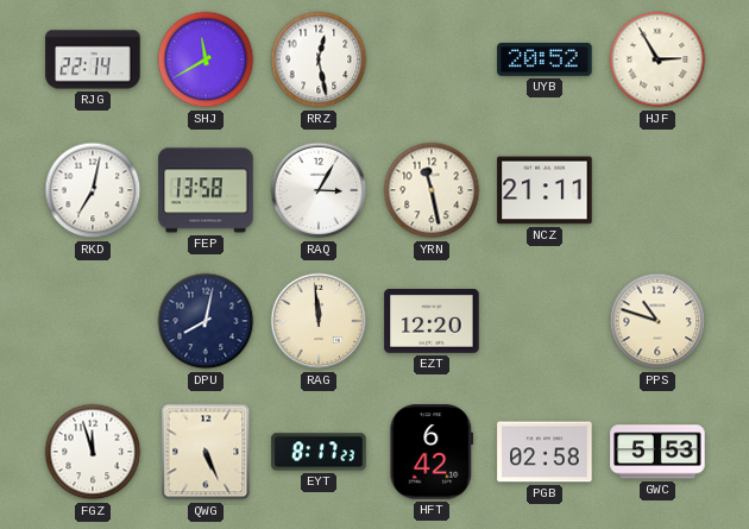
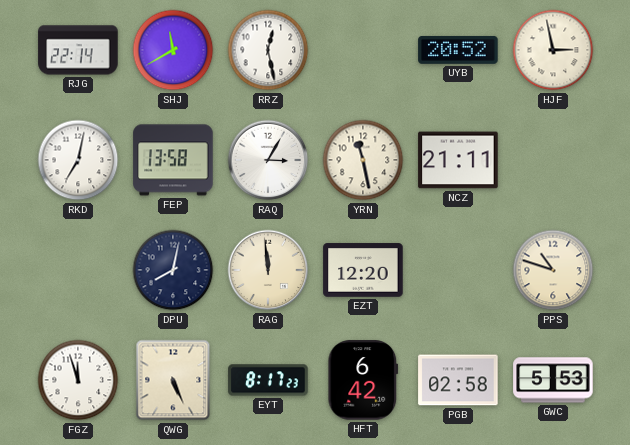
HJF: 2:55 -> 2:58
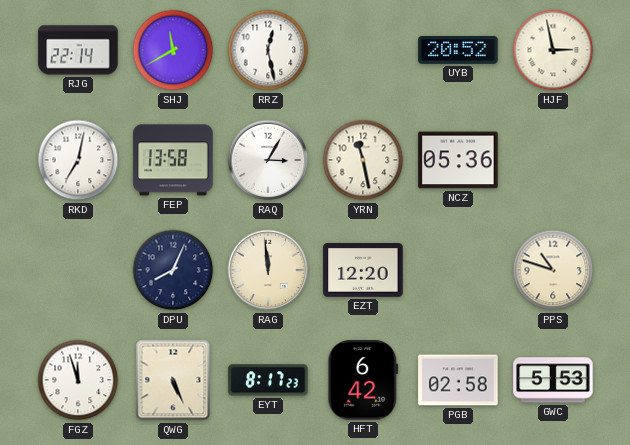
NCZ: 21:11 -> 05:36
DPU: 8:02 -> 8:04
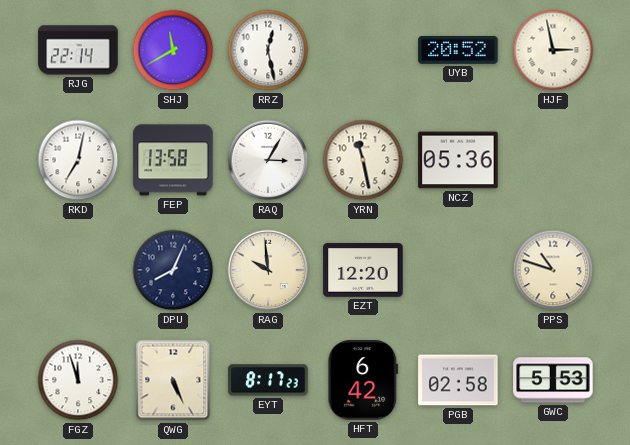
RAG: 11:59 -> 9:59
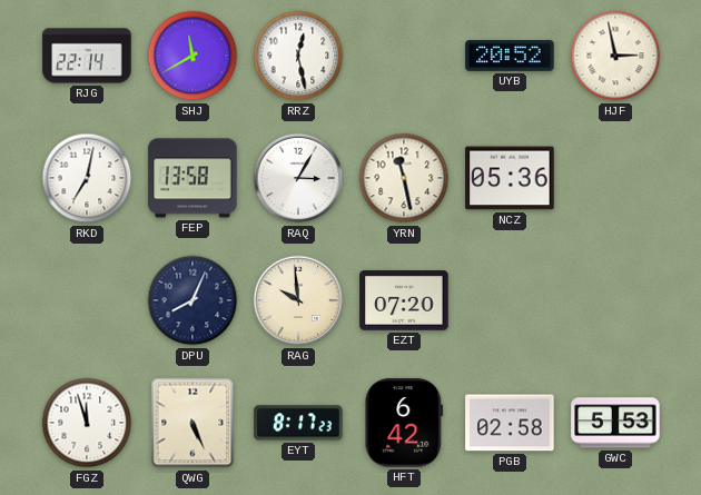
EZT: 12:20 -> 07:20
PPS: 10:48 -> none
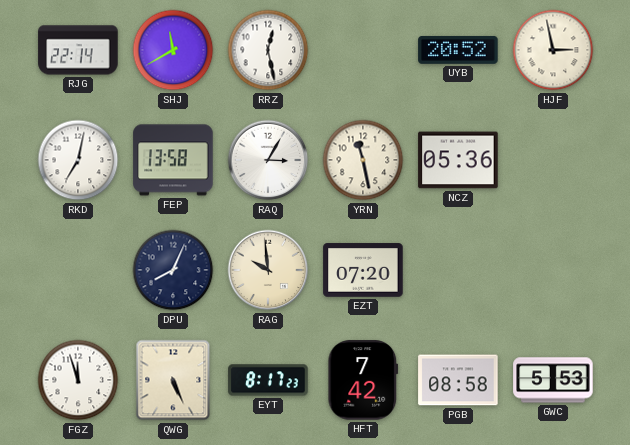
HFT: 6:42 -> 7:42
PGB: 02:58 -> 08:58
